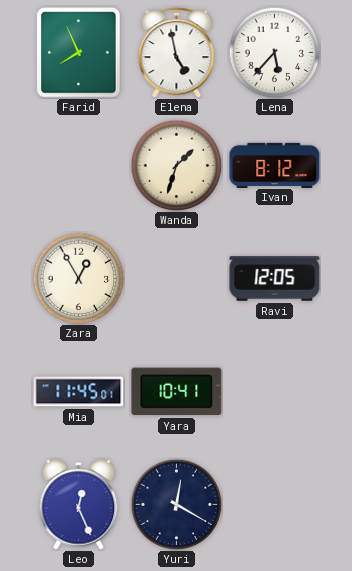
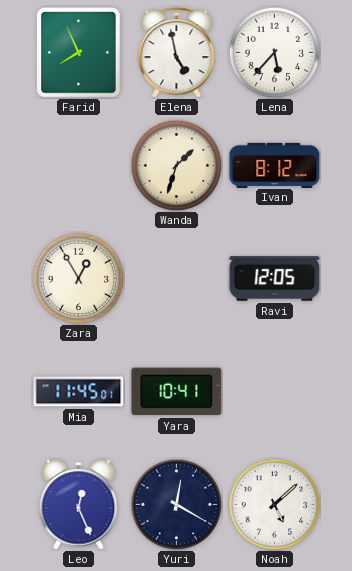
Noah: none -> 5:08
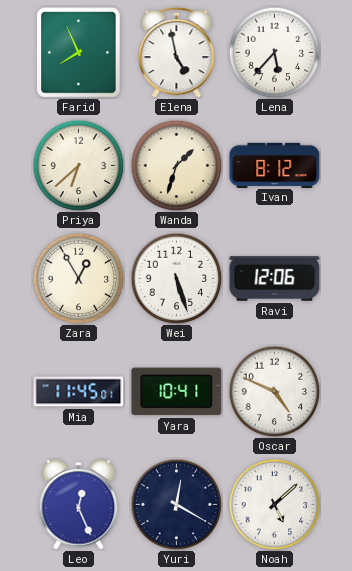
Priya: none -> 6:38
Wei: none -> 5:27
Ravi: 12:05 -> 12:06
Oscar: none -> 4:49
